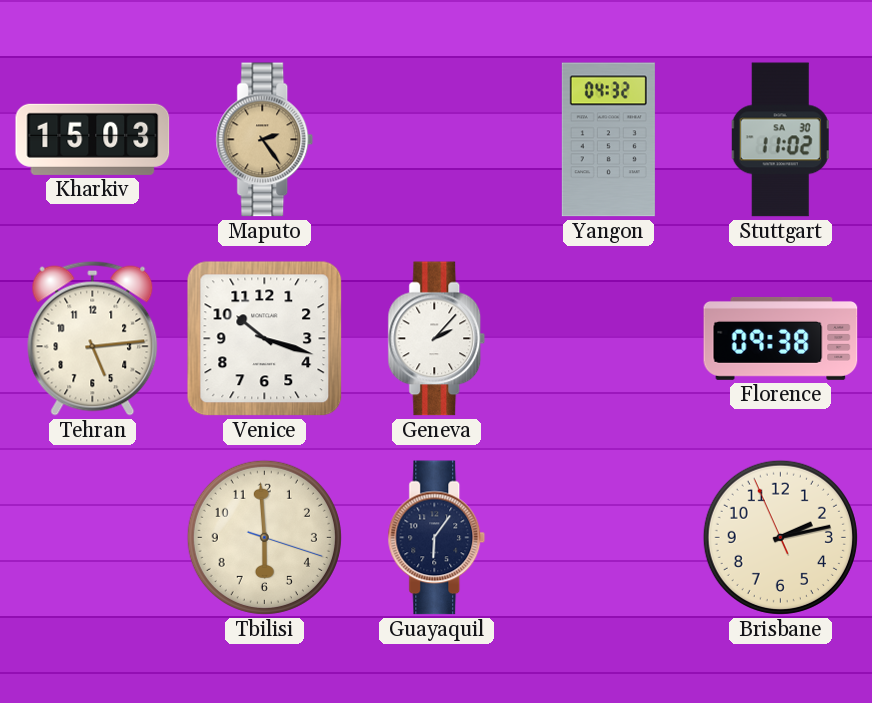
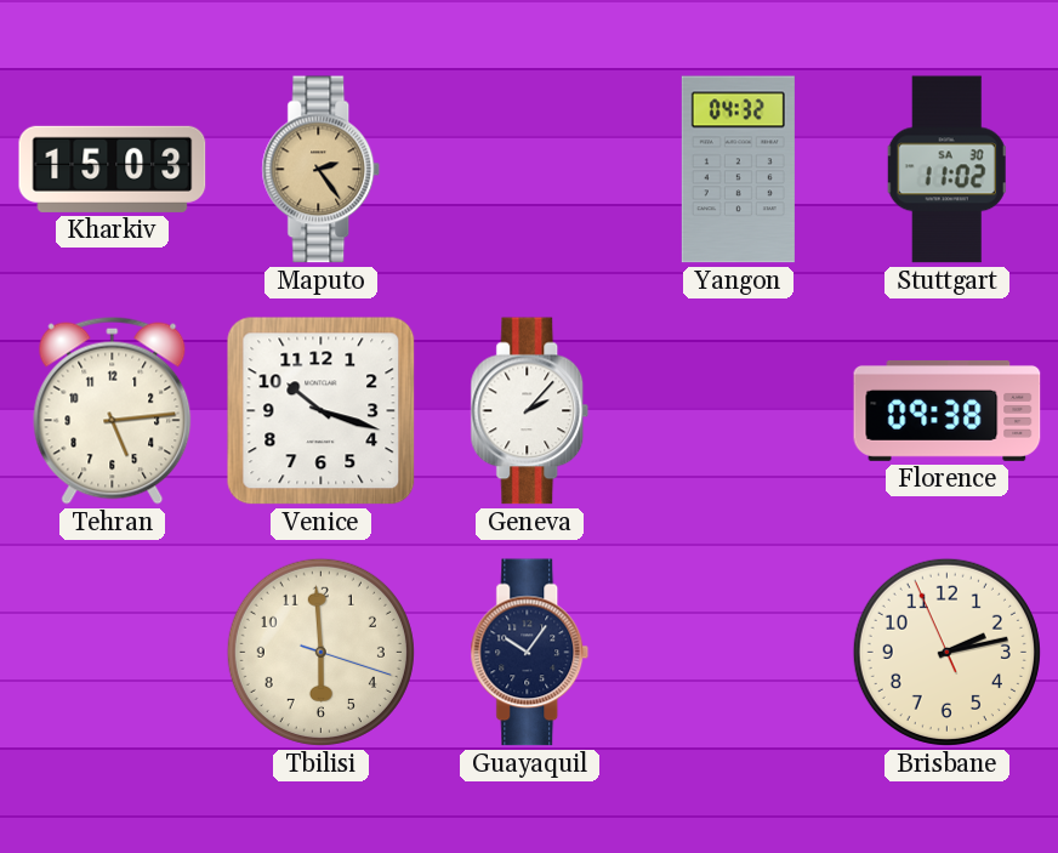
Guayaquil: 6:06 -> 10:06
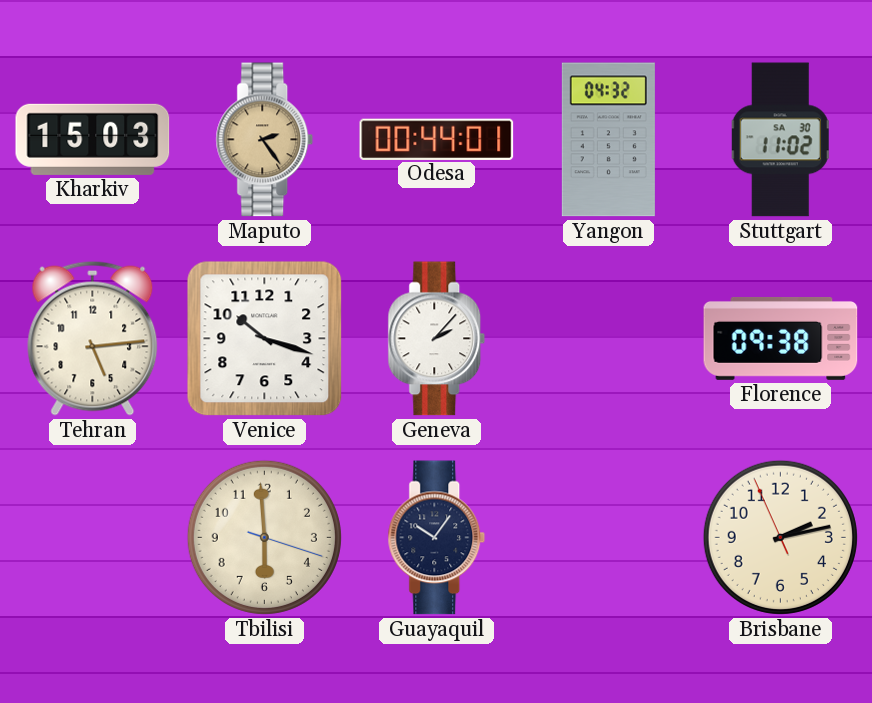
Odesa: none -> 00:44
